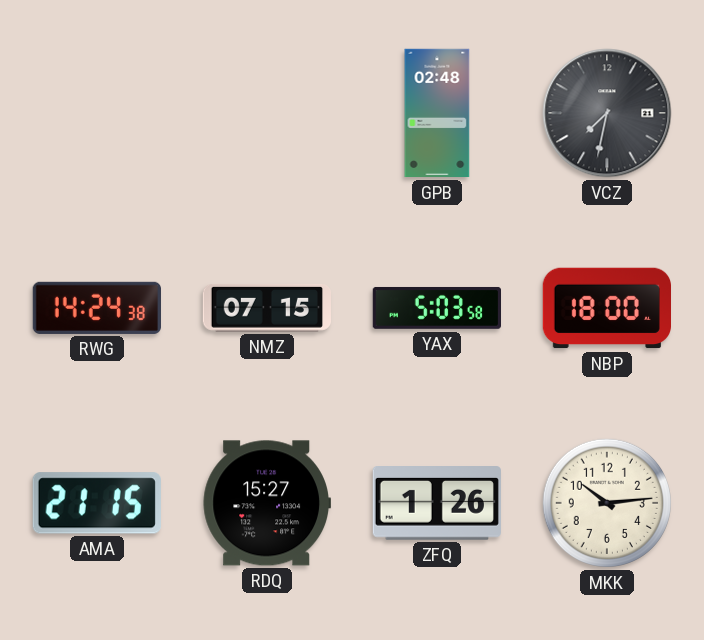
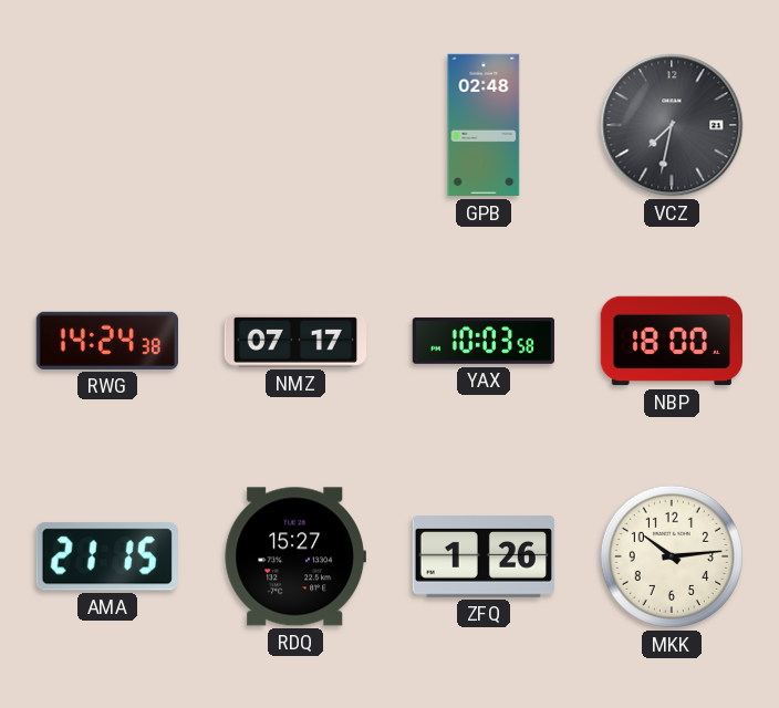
NMZ: 07:15 -> 07:17
YAX: 5:03 -> 10:03
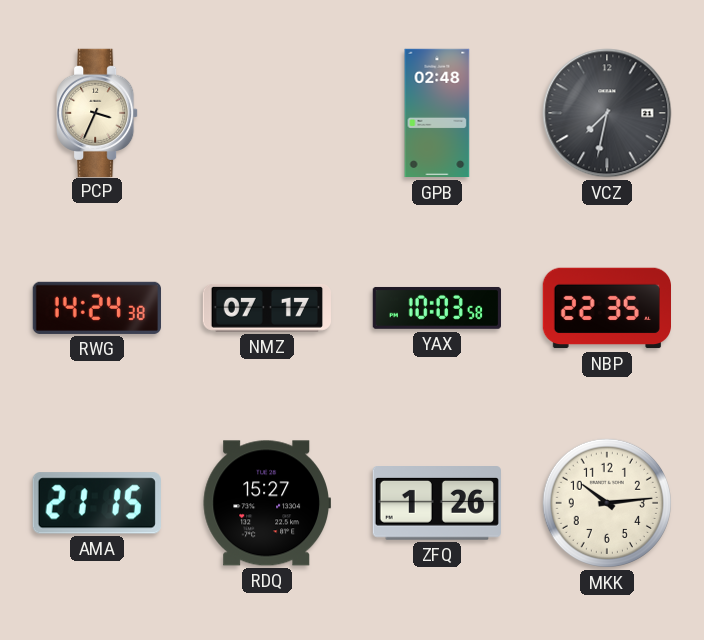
PCP: none -> 3:34
NBP: 18:00 -> 22:35
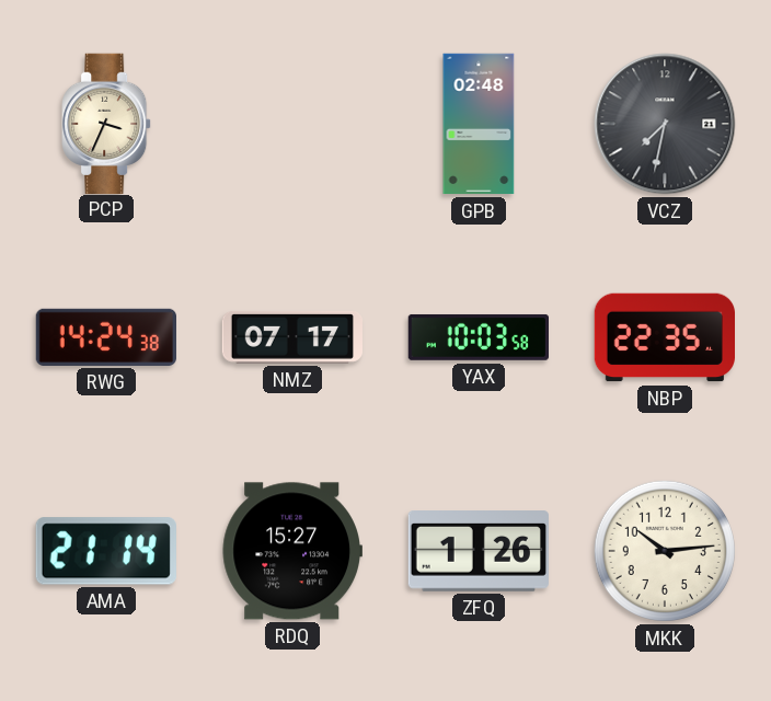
AMA: 21:15 -> 21:14
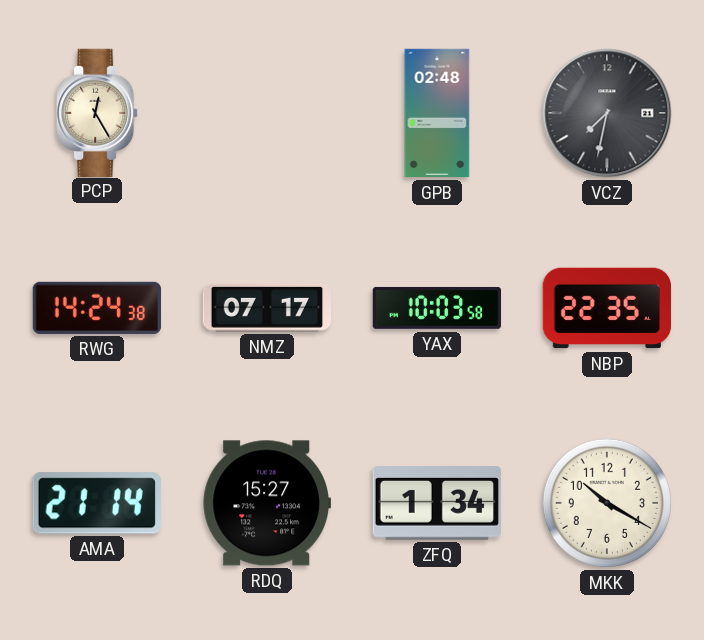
PCP: 3:34 -> 12:25
ZFQ: 1:26 -> 1:34
MKK: 10:14 -> 10:20
